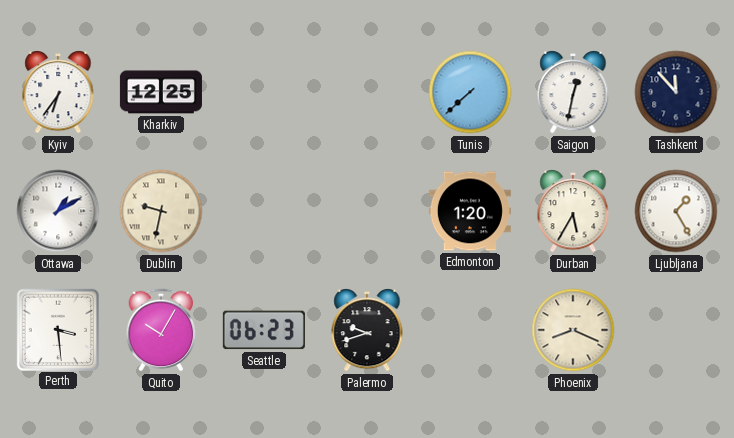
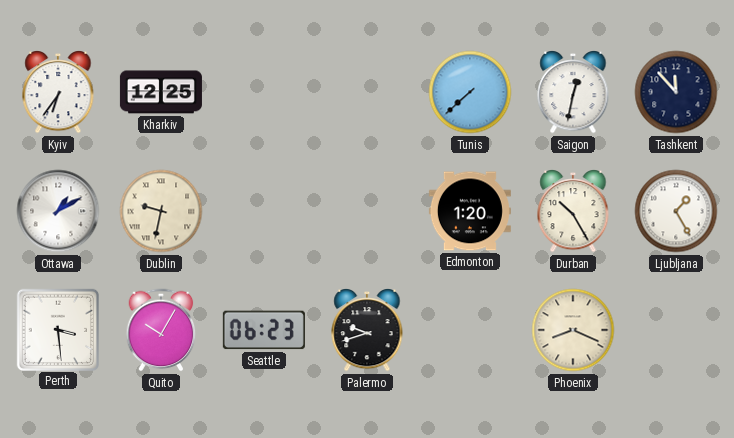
Durban: 5:35 -> 10:25
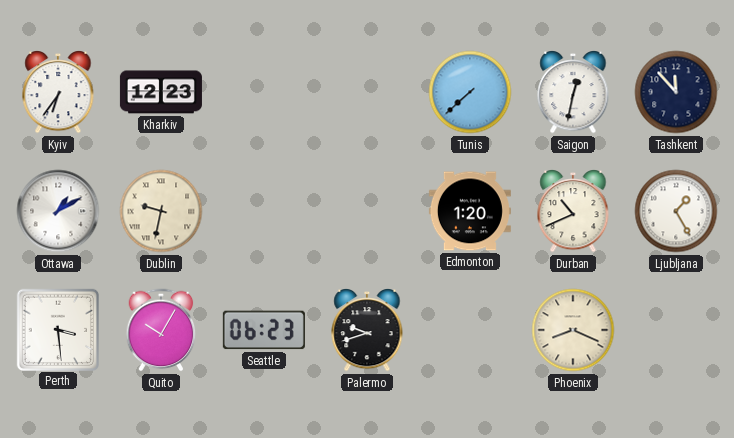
Kharkiv: 12:25 -> 12:23
Durban: 10:25 -> 10:41
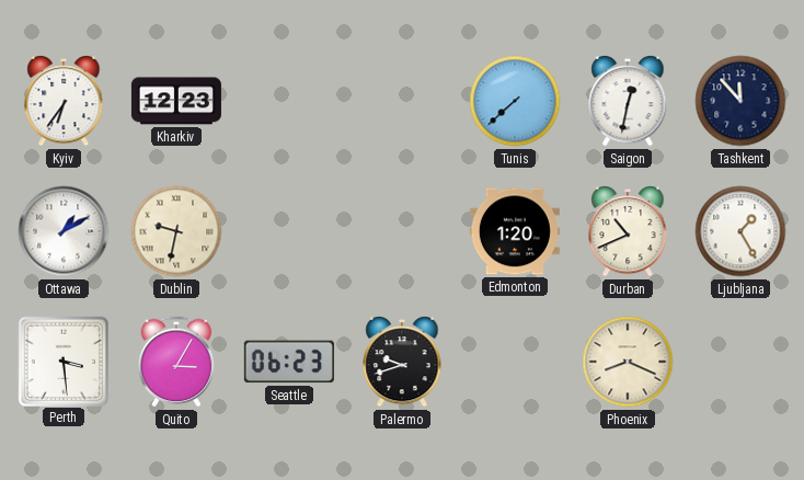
Quito: 10:05 -> 3:05
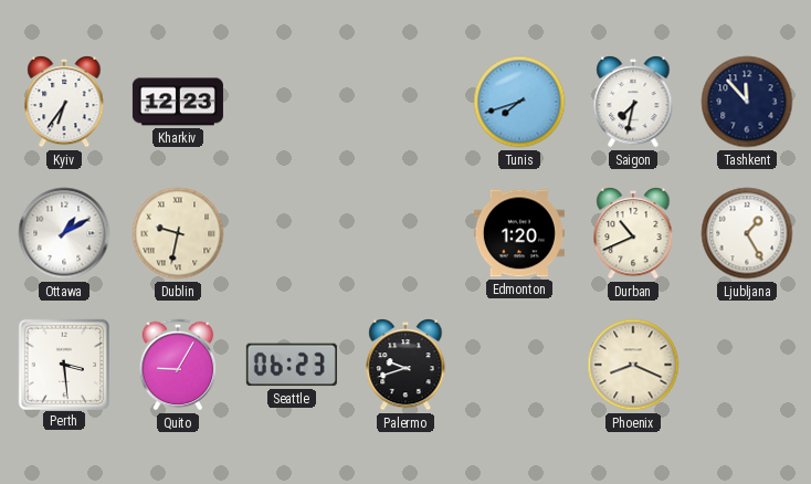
Tunis: 7:38 -> 7:42
Saigon: 12:32 -> 7:32
Quito: 3:05 -> 9:05
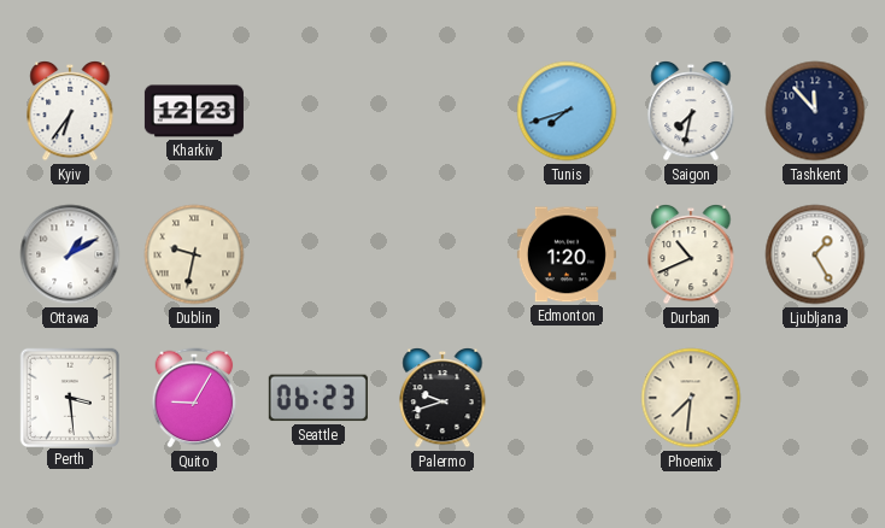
Phoenix: 8:19 -> 7:31
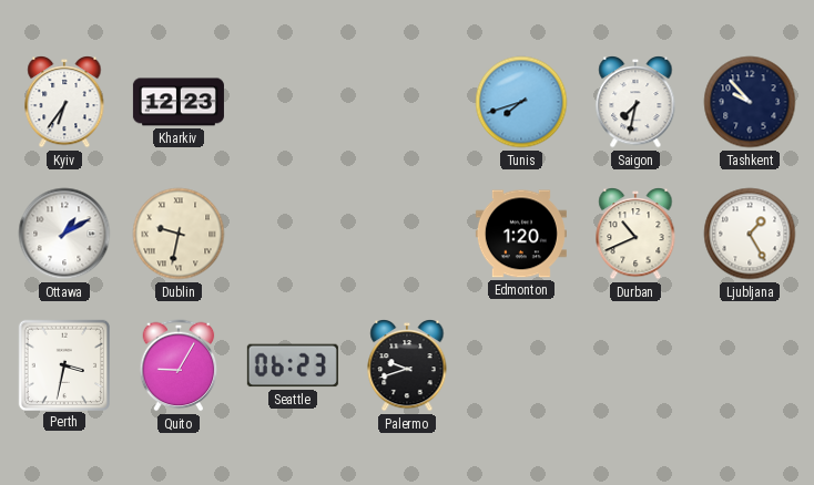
Tashkent: 11:53 -> 9:53
Perth: 3:29 -> 3:32
Phoenix: 7:31 -> none
